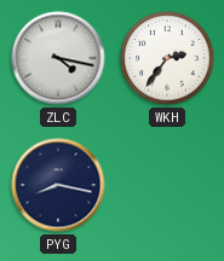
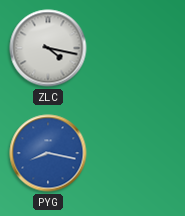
WKH: 2:36 -> none
PYG dial: navy -> blue
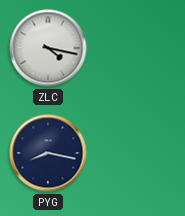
PYG dial: blue -> navy
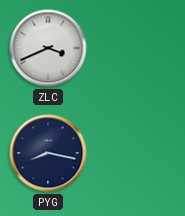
ZLC: 4:17 -> 3:41
